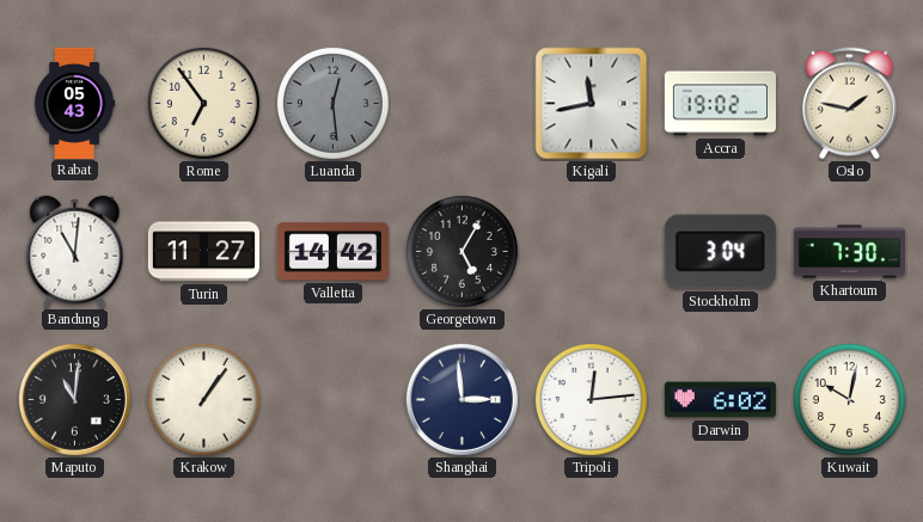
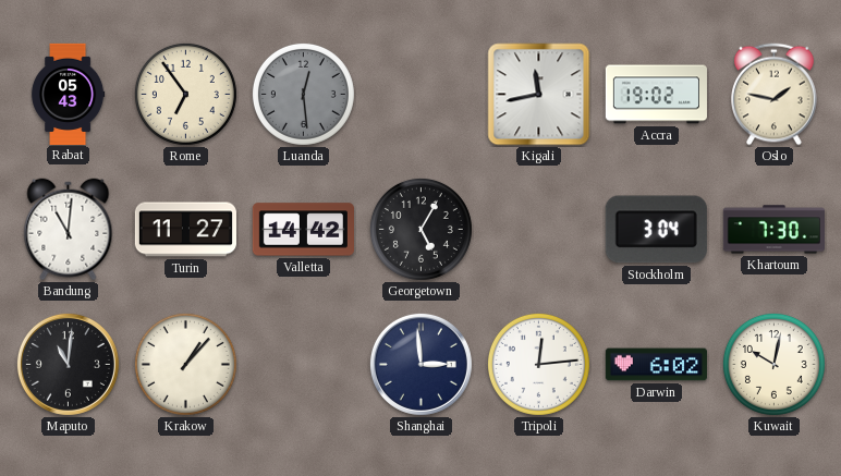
Krakow: 1:06 -> 1:07
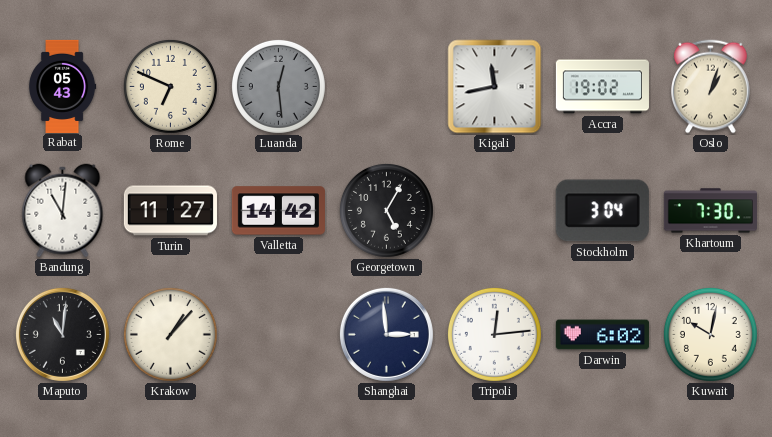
Rome: 6:54 -> 6:49
Oslo: 1:47 -> 1:03
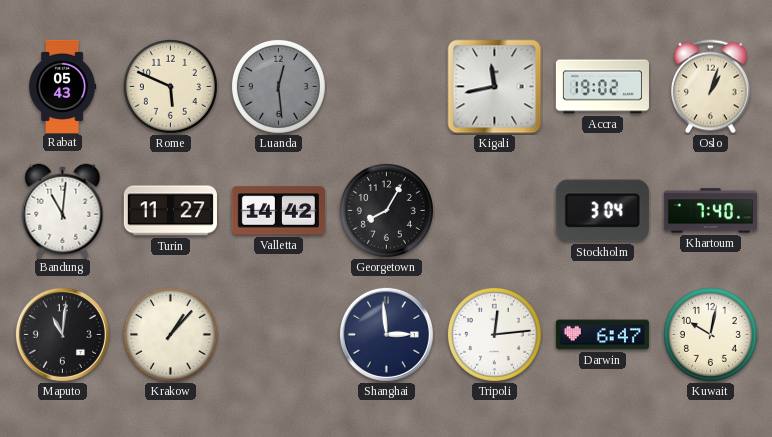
Rome: 6:49 -> 5:49
Georgetown: 5:05 -> 8:05
Khartoum: 7:30 -> 7:40
Darwin: 6:02 -> 6:47
